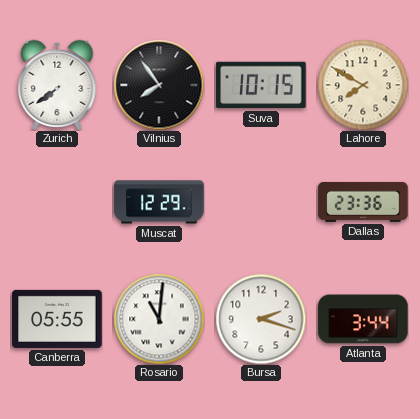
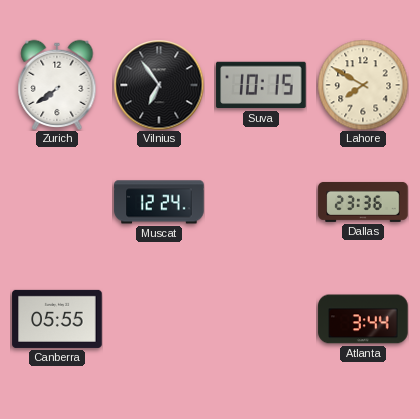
Vilnius: 7:54 -> 6:54
Muscat: 12:29 -> 12:24
Rosario: 11:01 -> none
Bursa: 2:18 -> none
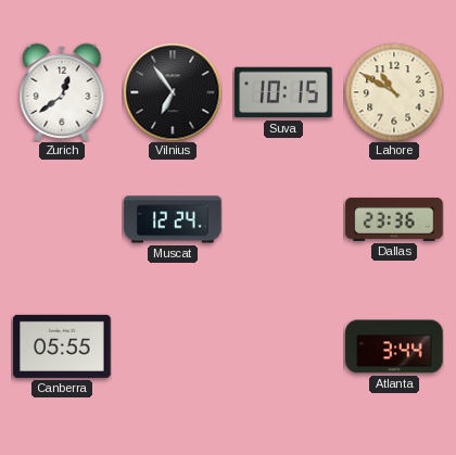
Zurich: 7:39 -> 12:39
Lahore: 7:50 -> 10:50
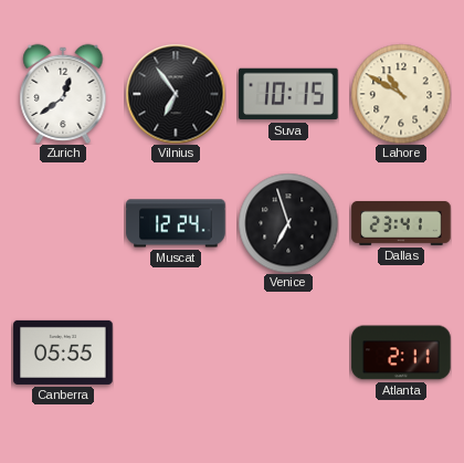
Venice: none -> 6:57
Dallas: 23:36 -> 23:41
Atlanta: 3:44 -> 2:11
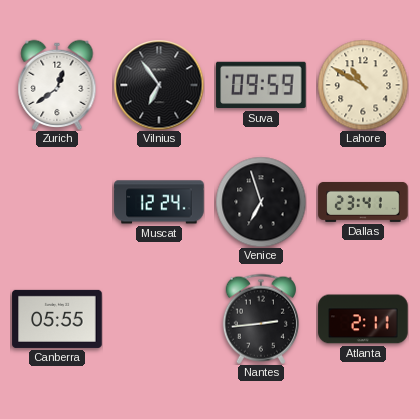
Suva: 10:15 -> 09:59
Nantes: none -> 2:44
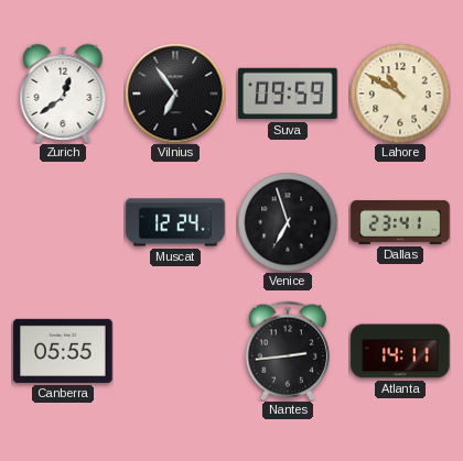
Atlanta: 2:11 -> 14:11
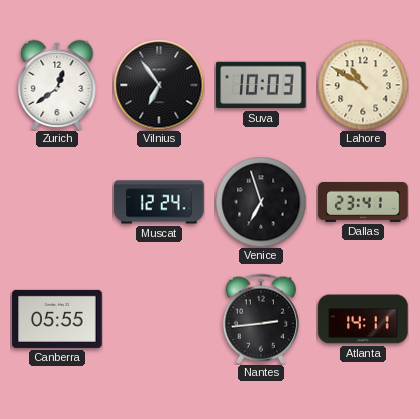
Suva: 09:59 -> 10:03
